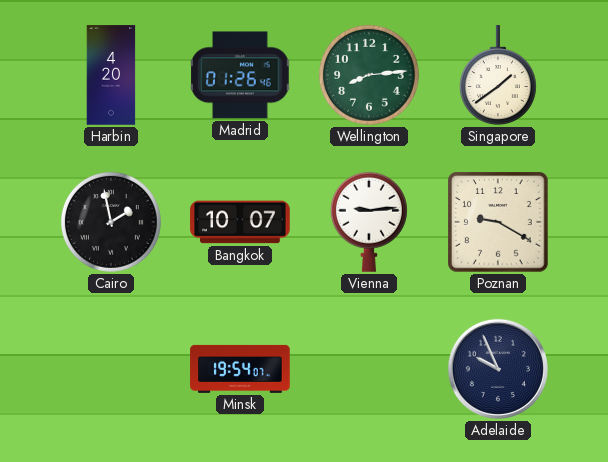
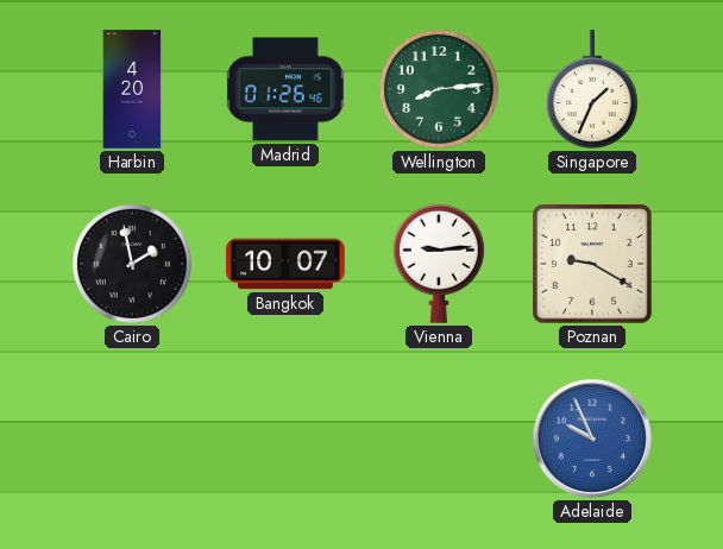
Singapore: 1:39 -> 1:34
Minsk: 19:54 -> none
Adelaide dial: navy -> blue
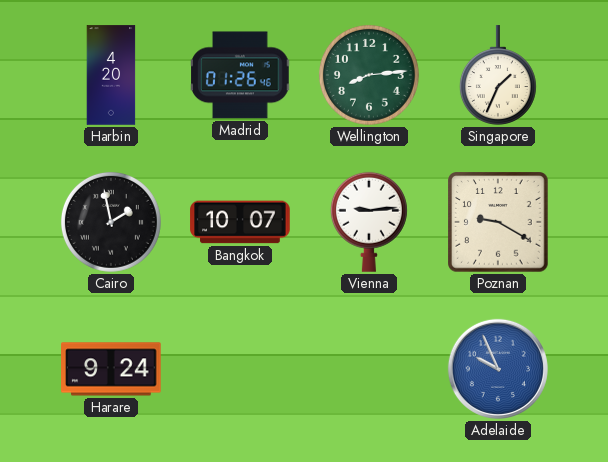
Harare: none -> 9:24
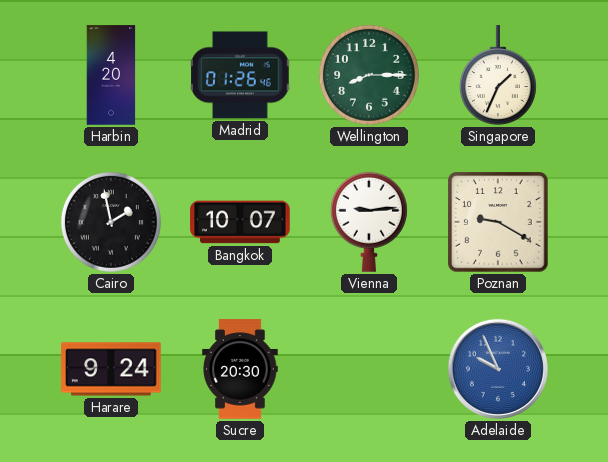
Wellington: 8:14 -> 8:15
Sucre: none -> 20:30
